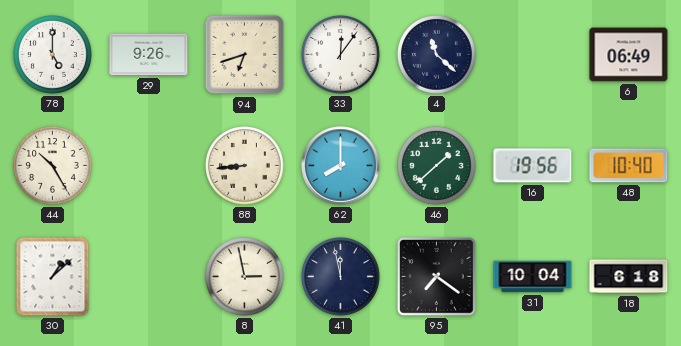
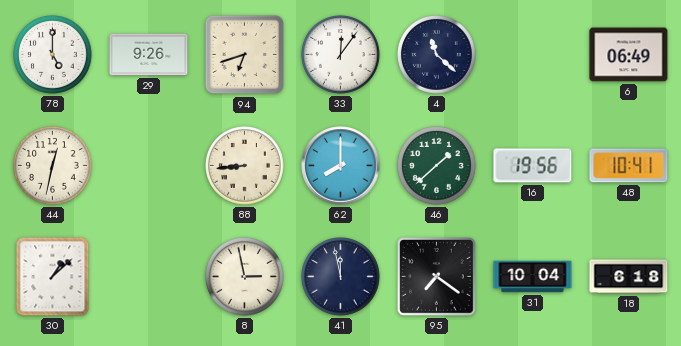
44: 10:25 -> 12:32
48: 10:40 -> 10:41
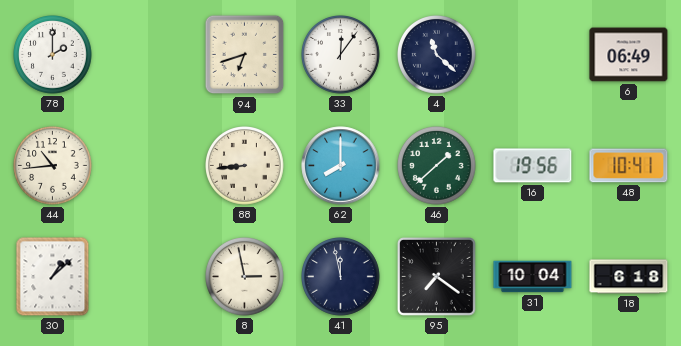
78: 5:00 -> 2:00
29: 9:26 -> none
44: 12:32 -> 10:44
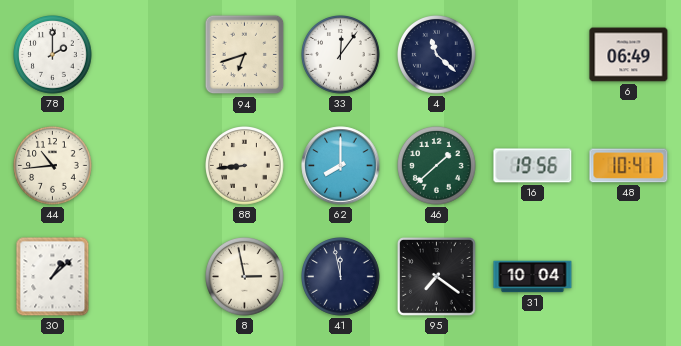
18: 6:18 -> none
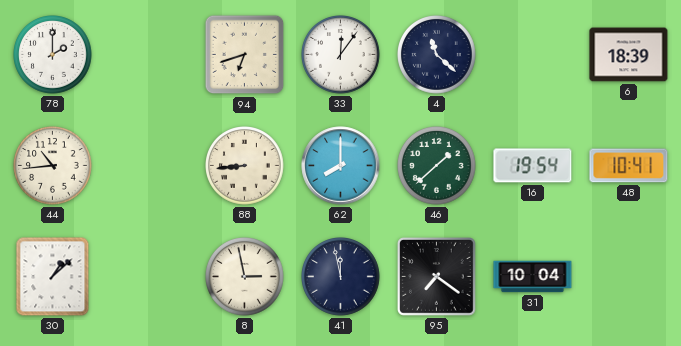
6: 06:49 -> 18:39
16: 19:56 -> 19:54
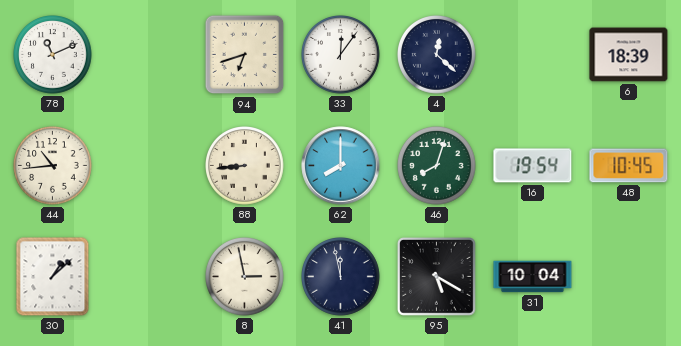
78: 2:00 -> 11:11
4: 11:22 -> 12:22
46: 1:38 -> 8:03
48: 10:41 -> 10:45
95: 7:21 -> 5:20
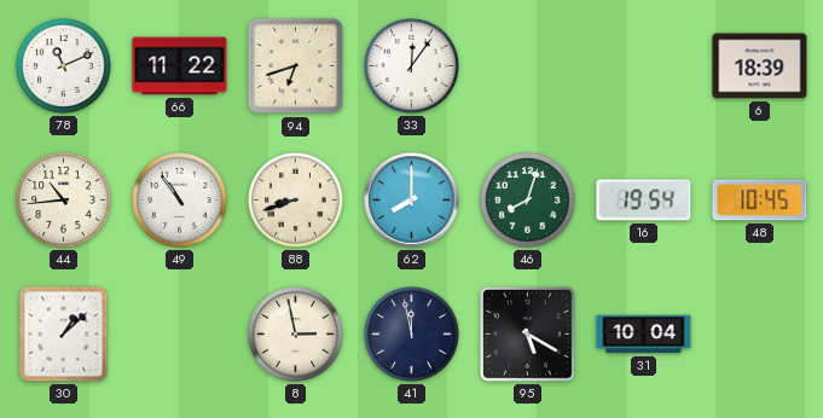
66: none -> 11:22
4: 12:22 -> none
49: none -> 10:54
88: 8:44 -> 8:42
